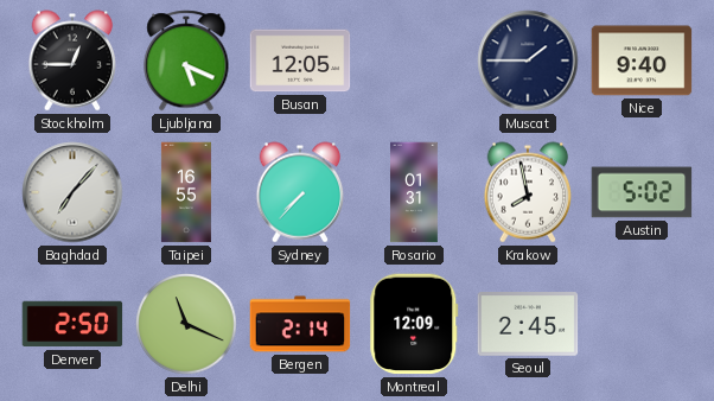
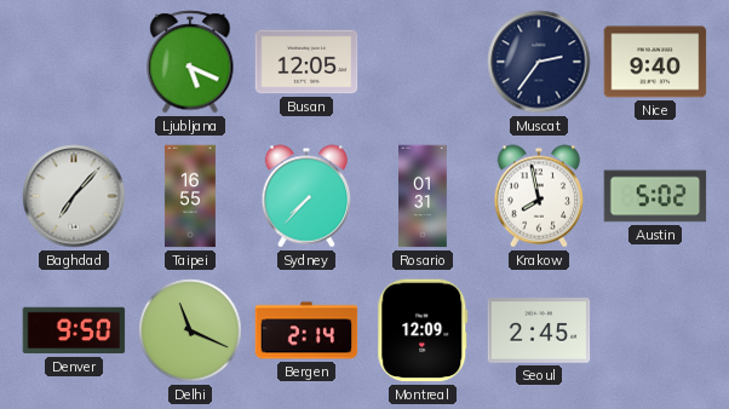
Stockholm: 12:45 -> none
Muscat: 1:45 -> 2:36
Denver: 2:50 -> 9:50
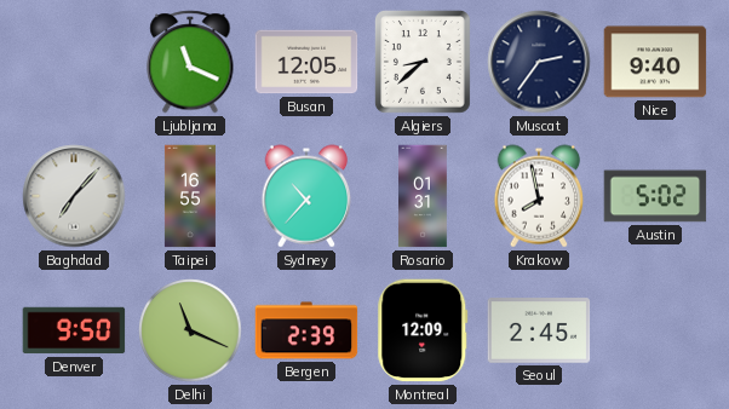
Ljubljana: 5:19 -> 11:19
Algiers: none -> 8:38
Sydney: 7:37 -> 10:37
Bergen: 2:14 -> 2:39
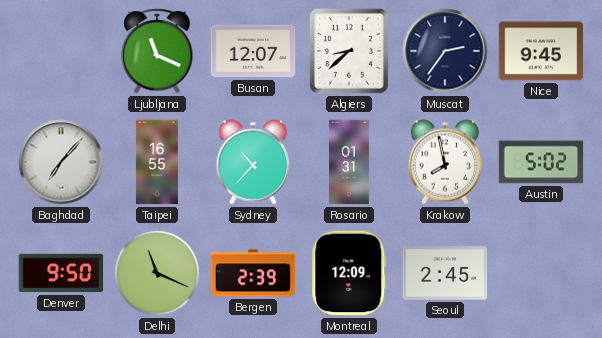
Busan: 12:05 -> 12:07
Nice: 9:40 -> 9:45
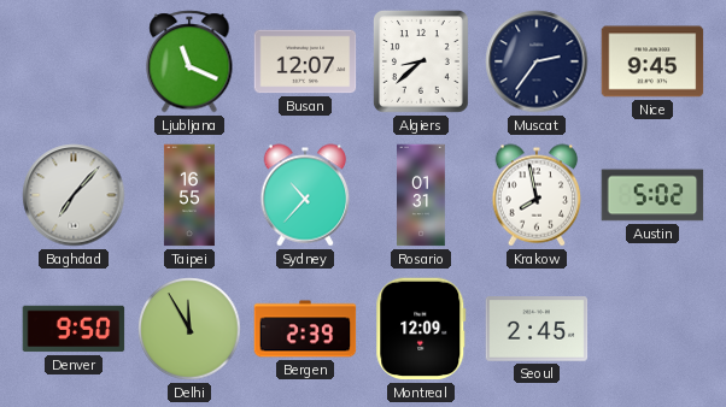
Delhi: 11:19 -> 11:55
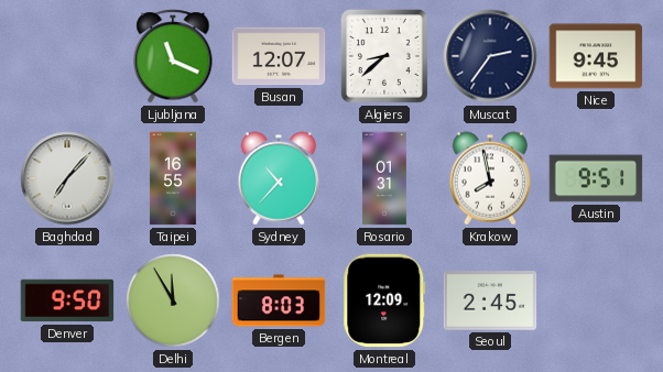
Austin: 5:02 -> 9:51
Bergen: 2:39 -> 8:03
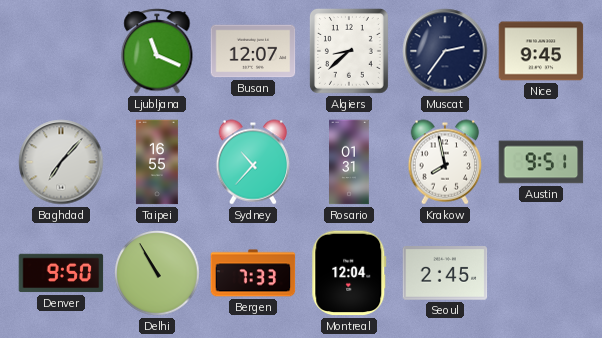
Delhi: 11:55 -> 10:55
Bergen: 8:03 -> 7:33
Montreal: 12:09 -> 12:04
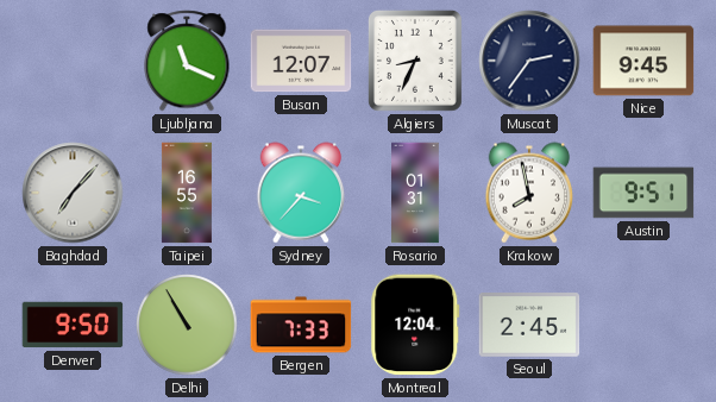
Algiers: 8:38 -> 8:34
Sydney: 10:37 -> 3:37
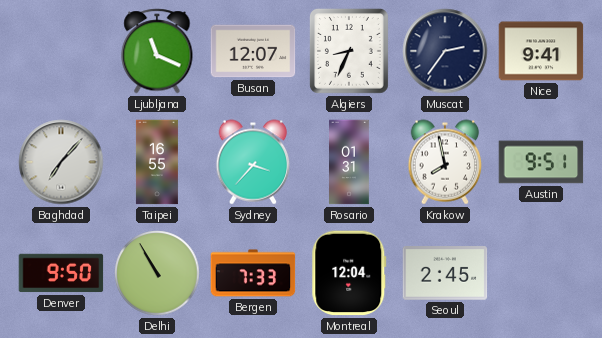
Nice: 9:45 -> 9:41
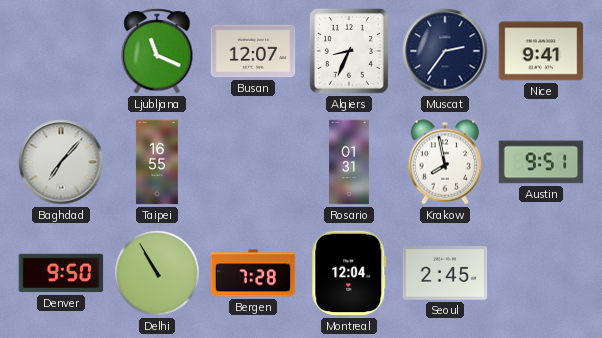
Sydney: 3:37 -> none
Bergen: 7:33 -> 7:28
